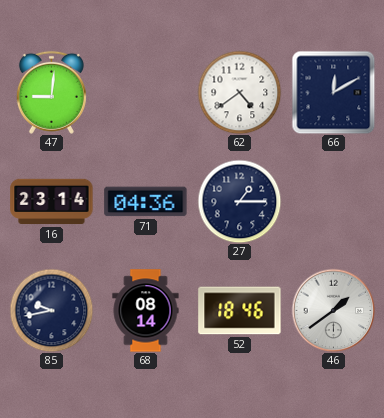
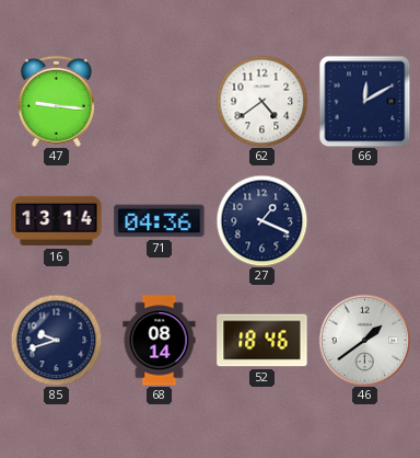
47: 9:01 -> 9:16
16: 23:14 -> 13:14
27: 1:15 -> 1:19
85: 9:43 -> 9:42
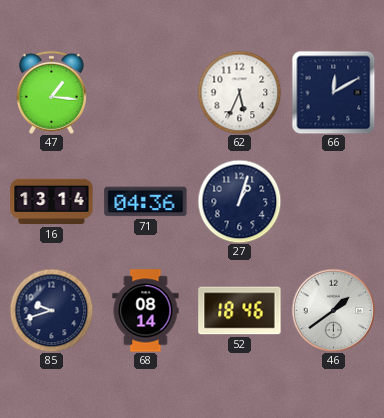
47: 9:16 -> 1:16
62: 4:39 -> 5:34
27: 1:19 -> 1:03
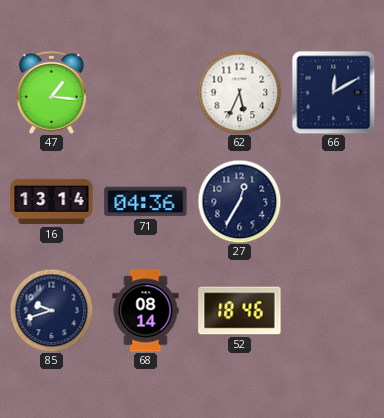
27: 1:03 -> 12:35
46: 1:39 -> none
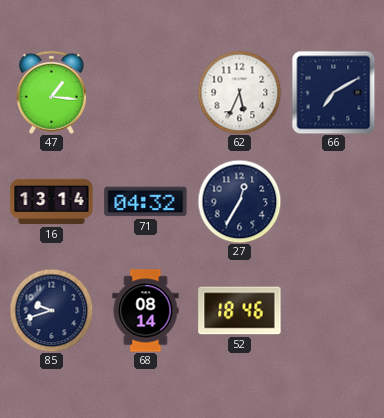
66: 12:10 -> 7:10
71: 04:36 -> 04:32
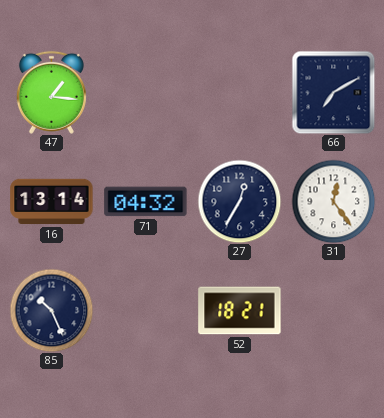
62: 5:34 -> none
31: none -> 12:24
85: 9:42 -> 10:26
68: 08:14 -> none
52: 18:46 -> 18:21
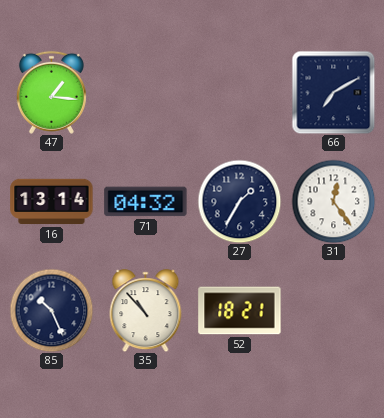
27: 12:35 -> 1:35
35: none -> 10:53
